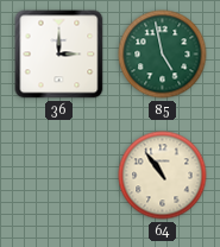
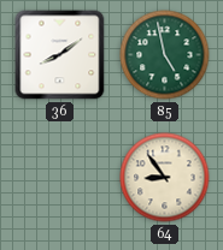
36: 3:00 -> 8:09
64: 10:54 -> 8:54
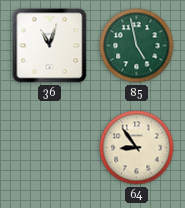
36: 8:09 -> 11:03
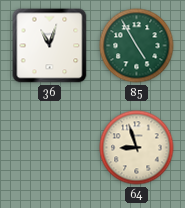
85: 4:58 -> 4:55
64: 8:54 -> 8:57
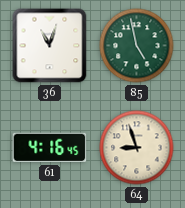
85: 4:55 -> 4:58
61: none -> 4:16
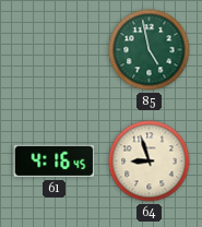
36: 11:03 -> none
